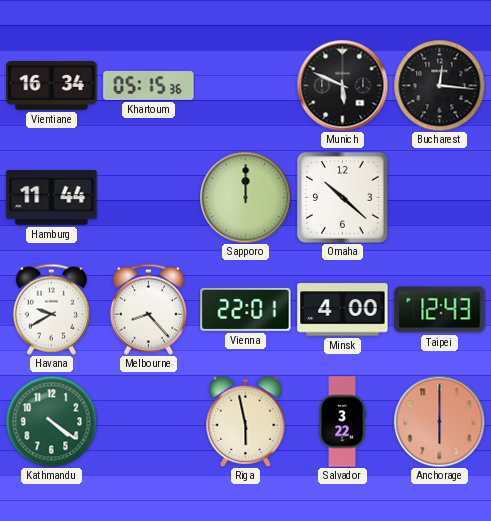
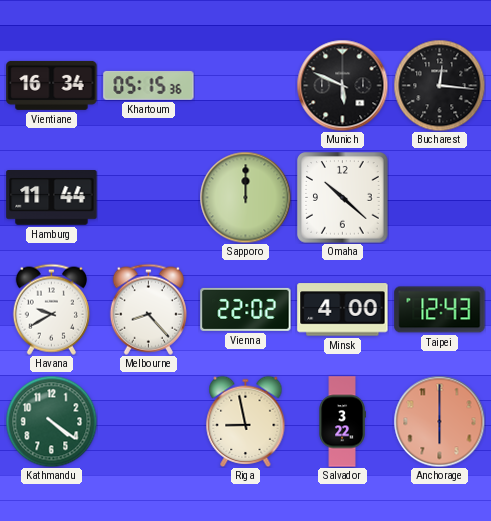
Vienna: 22:01 -> 22:02
Riga: 5:58 -> 8:58
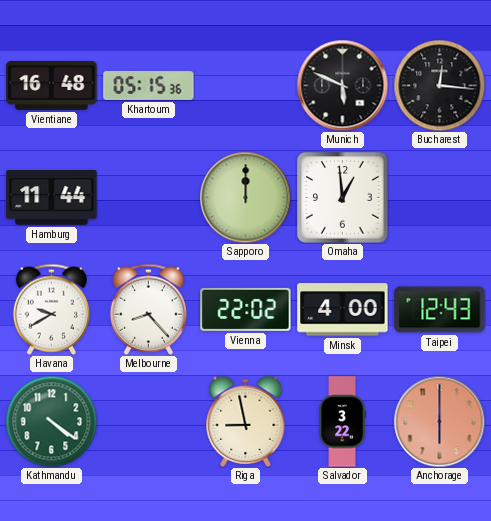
Vientiane: 16:34 -> 16:48
Omaha: 10:22 -> 12:59
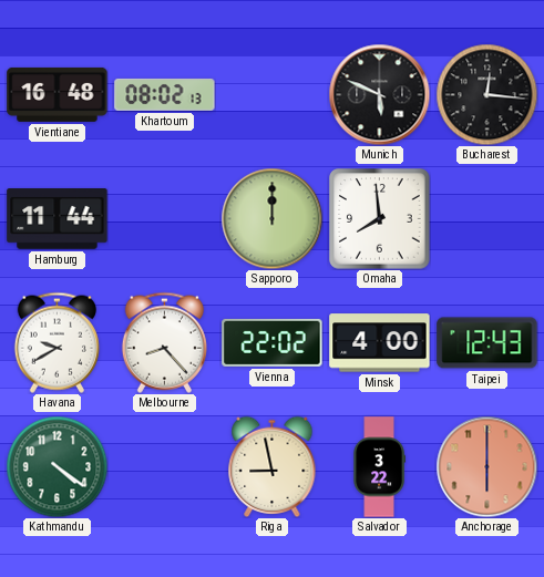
Khartoum: 05:15 -> 08:02
Omaha: 12:59 -> 7:59
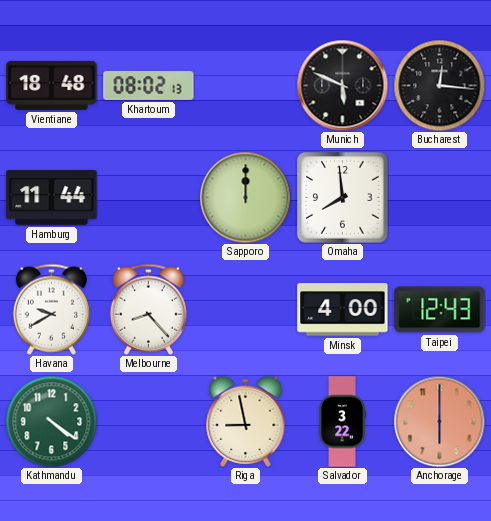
Vientiane: 16:48 -> 18:48
Vienna: 22:02 -> none
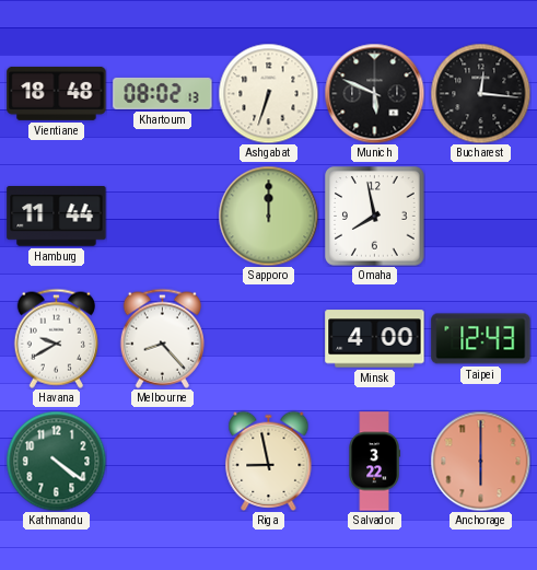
Ashgabat: none -> 6:33
Omaha: 7:59 -> 7:58
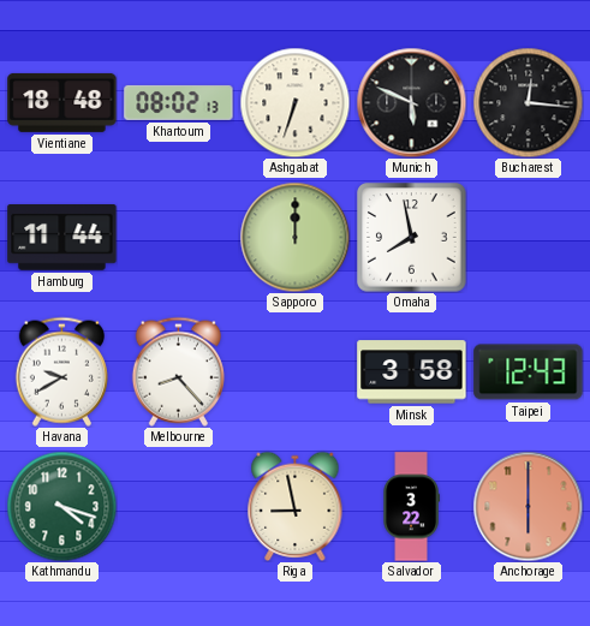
Minsk: 4:00 -> 3:58
Kathmandu: 4:21 -> 4:18
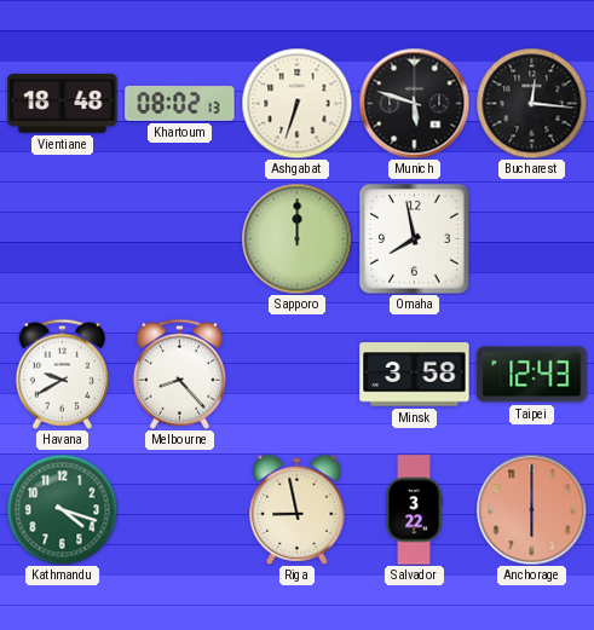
Munich: 5:49 -> 5:48
Hamburg: 11:44 -> none
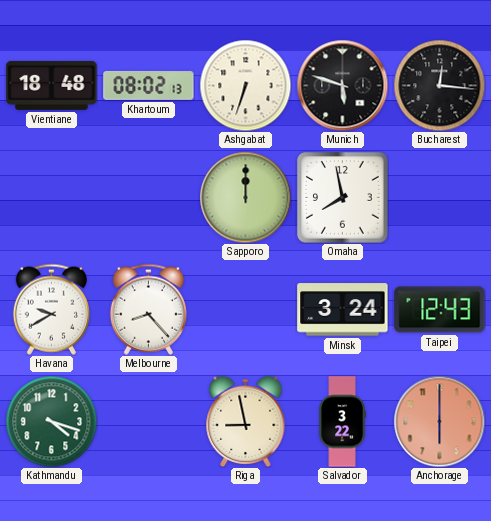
Minsk: 3:58 -> 3:24
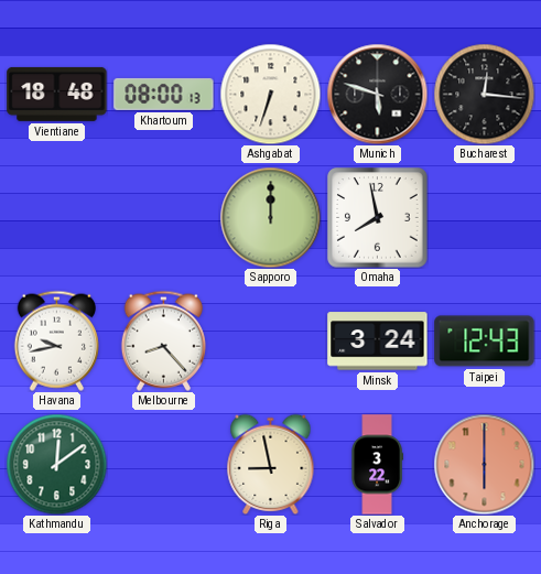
Khartoum: 08:02 -> 08:00
Havana: 9:40 -> 9:43
Kathmandu: 4:18 -> 12:09
